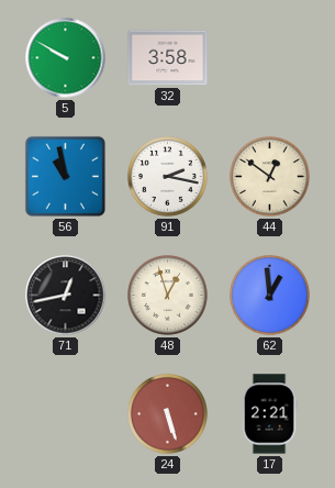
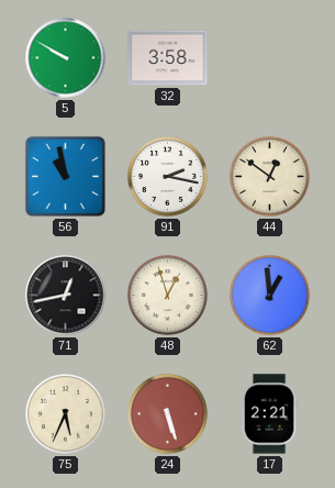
75: none -> 5:34
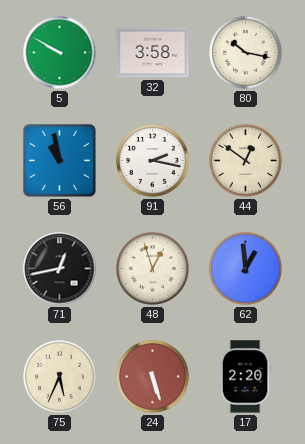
80: none -> 10:17
17: 2:21 -> 2:20
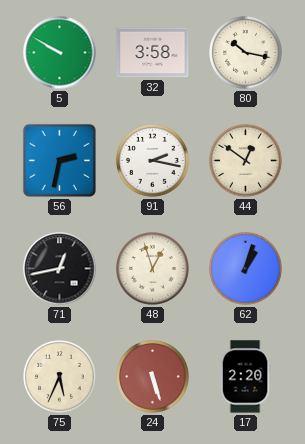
56: 10:58 -> 2:32
62: 12:59 -> 1:03
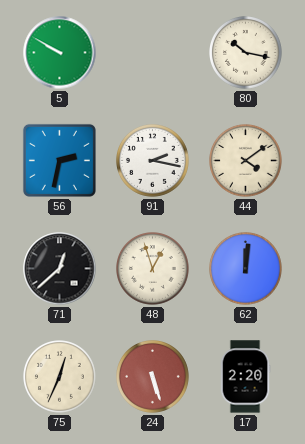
32: 3:58 -> none
44: 12:51 -> 4:09
71: 12:43 -> 12:38
62: 1:03 -> 12:01
75: 5:34 -> 12:34
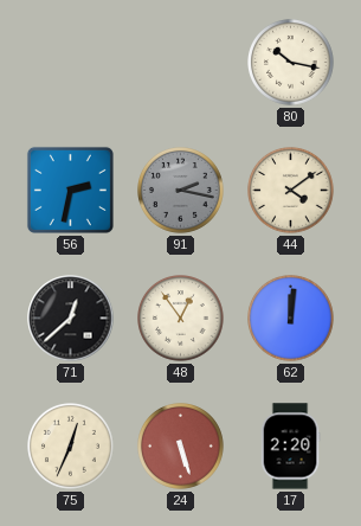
5: 9:50 -> none
91 dial: white -> grey
48: 12:57 -> 12:54
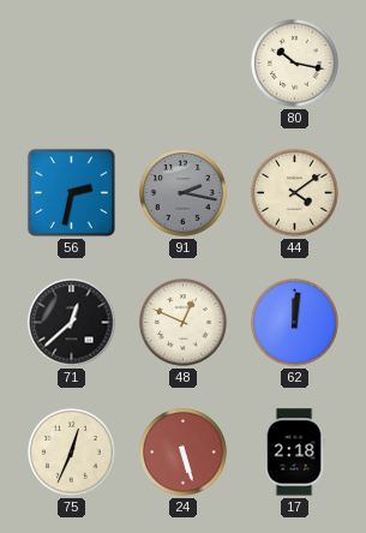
48: 12:54 -> 12:49
17: 2:20 -> 2:18
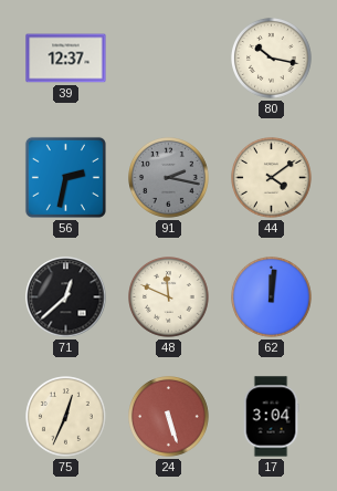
39: none -> 12:37
48: 12:49 -> 11:49
17: 2:18 -> 3:04
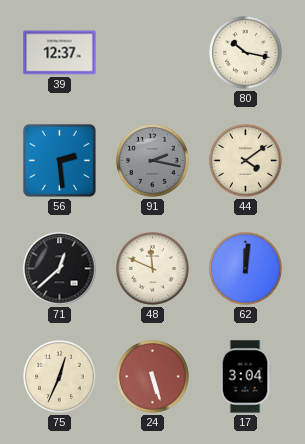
56: 2:32 -> 2:29
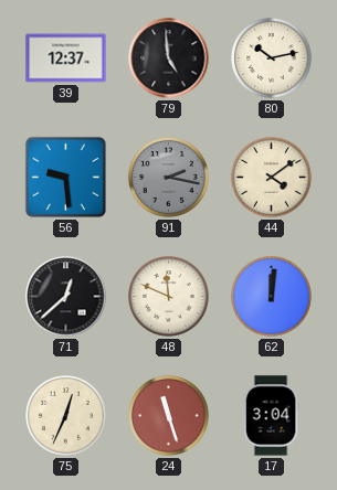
79: none -> 4:59
80: 10:17 -> 10:13
56: 2:29 -> 9:29
24: 5:27 -> 11:27
